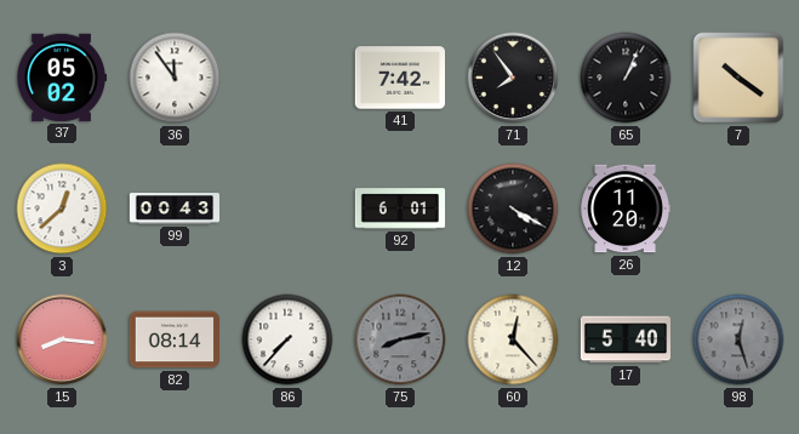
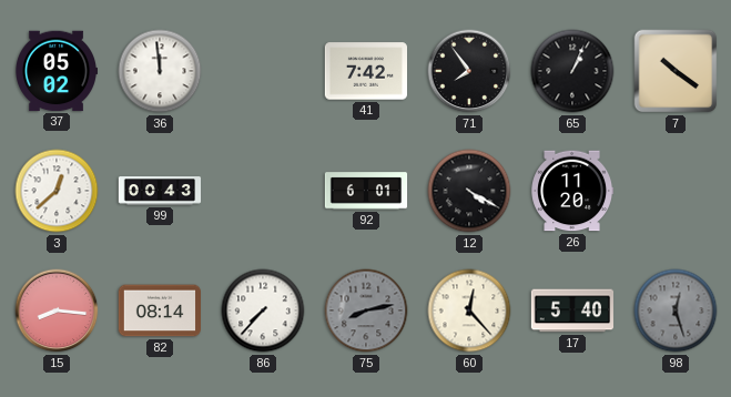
36: 11:54 -> 11:59
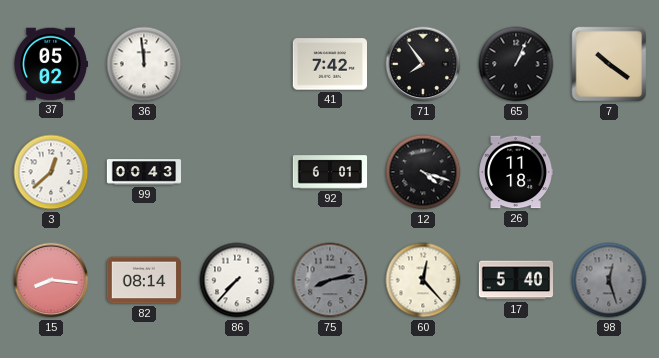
12: 4:20 -> 4:18
26: 11:20 -> 11:18
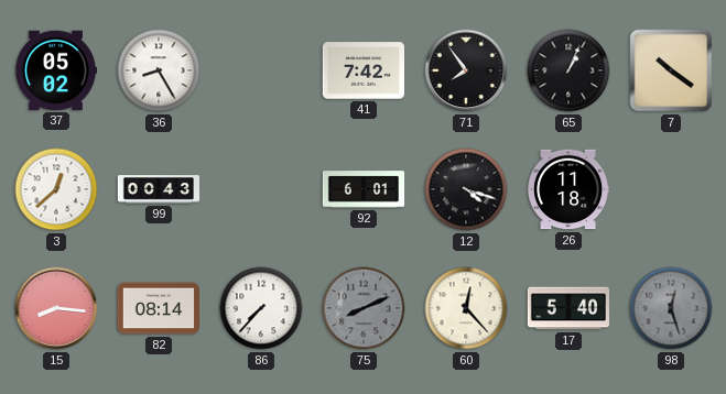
36: 11:59 -> 8:25
75: 8:13 -> 8:11
